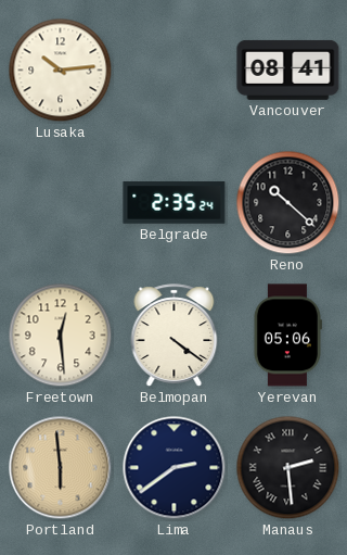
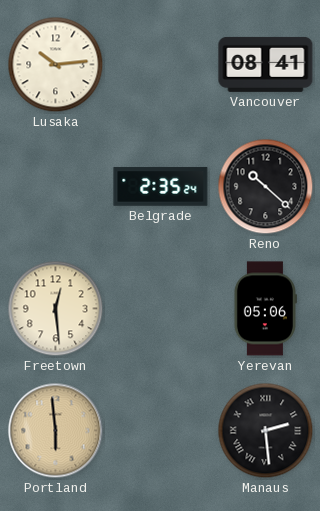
Belmopan: 4:21 -> none
Lima: 2:39 -> none
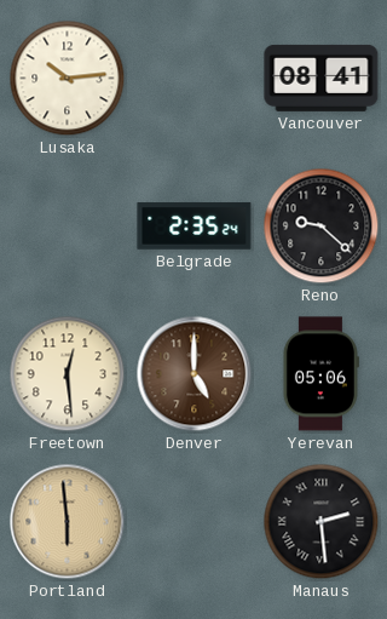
Reno: 10:22 -> 9:22
Denver: none -> 5:00
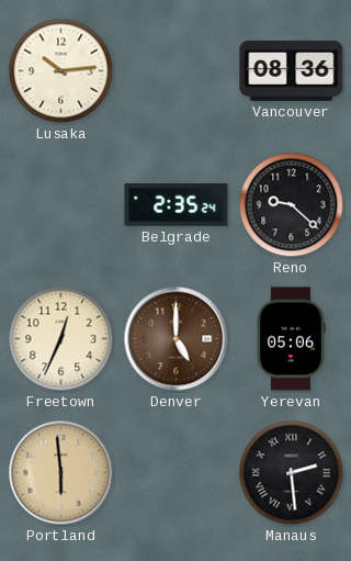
Vancouver: 08:41 -> 08:36
Freetown: 12:29 -> 12:34
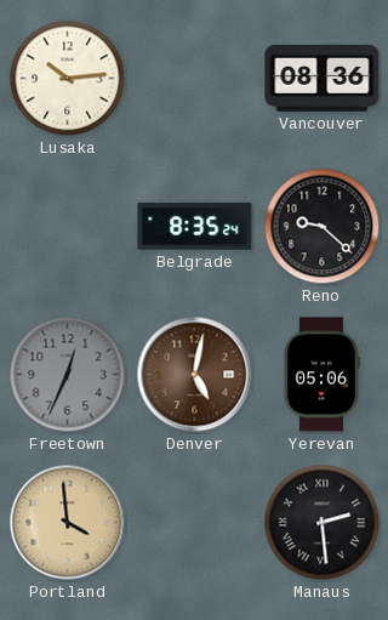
Belgrade: 2:35 -> 8:35
Freetown dial: cream -> grey
Denver: 5:00 -> 5:02
Portland: 5:59 -> 3:59
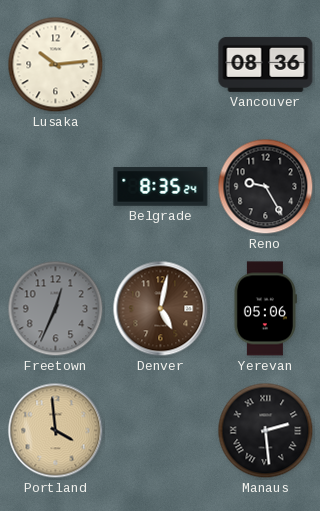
Reno: 9:22 -> 9:25
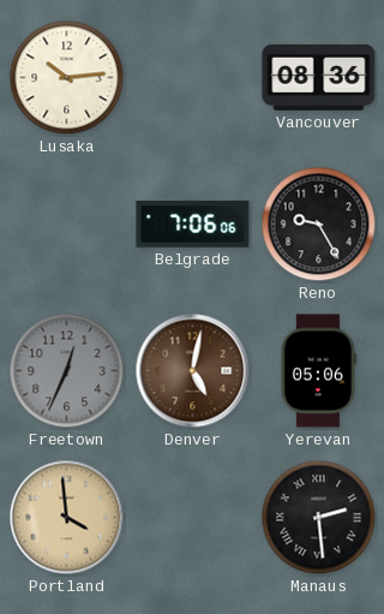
Belgrade: 8:35 -> 7:06
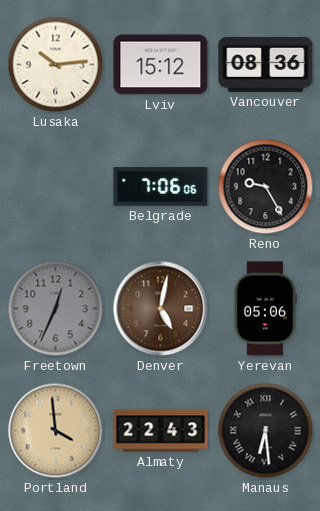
Lviv: none -> 15:12
Almaty: none -> 22:43
Manaus: 2:29 -> 6:29
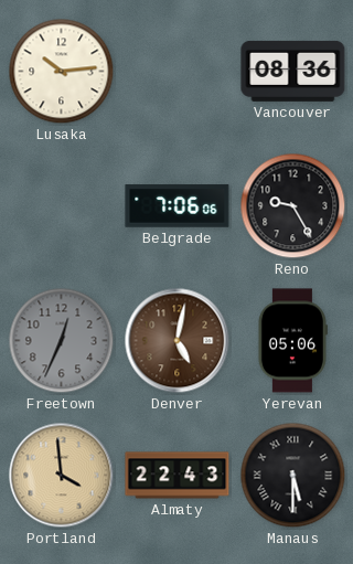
Lviv: 15:12 -> none
Manaus: 6:29 -> 5:30
